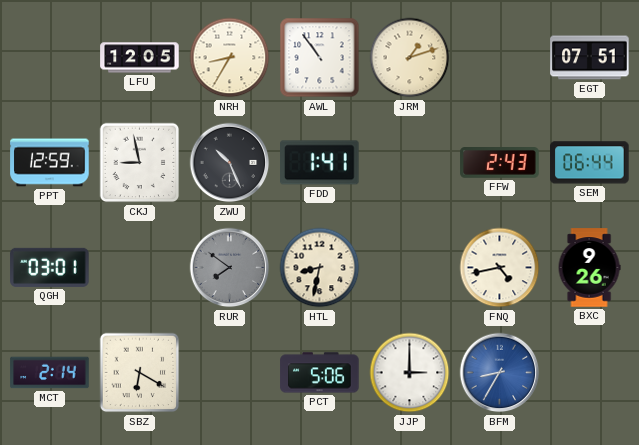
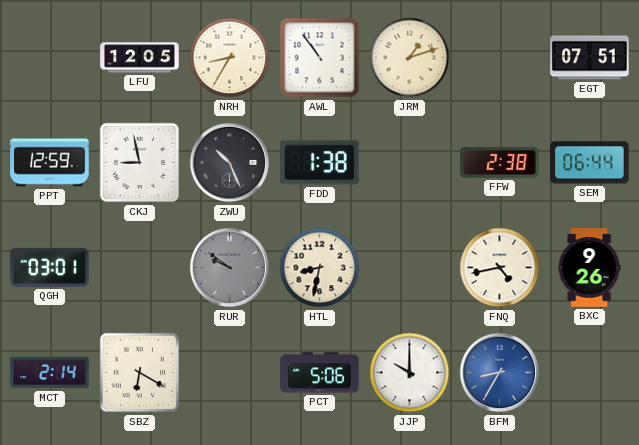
FDD: 1:41 -> 1:38
FFW: 2:43 -> 2:38
RUR: 7:51 -> 9:51
JJP: 3:00 -> 10:00
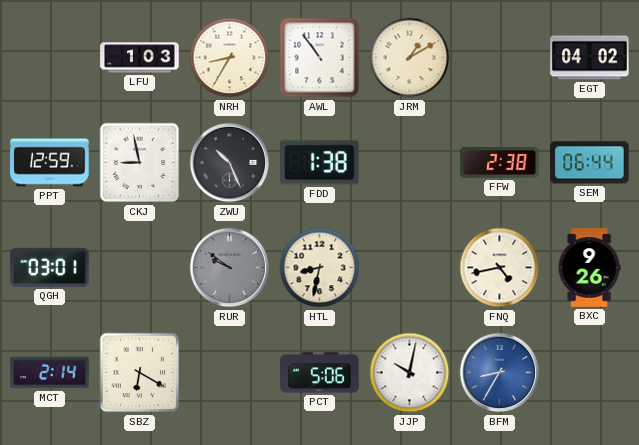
LFU: 12:05 -> 1:03
JRM: 1:12 -> 1:10
EGT: 07:51 -> 04:02
JJP: 10:00 -> 10:02
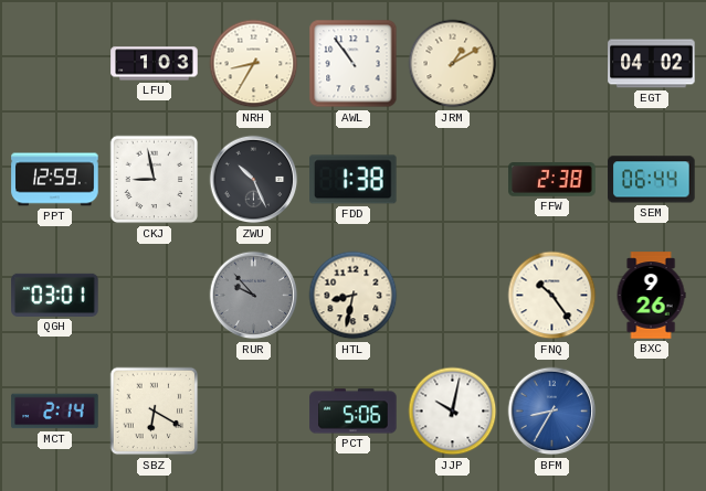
RUR: 9:51 -> 9:53
FNQ: 4:43 -> 10:24
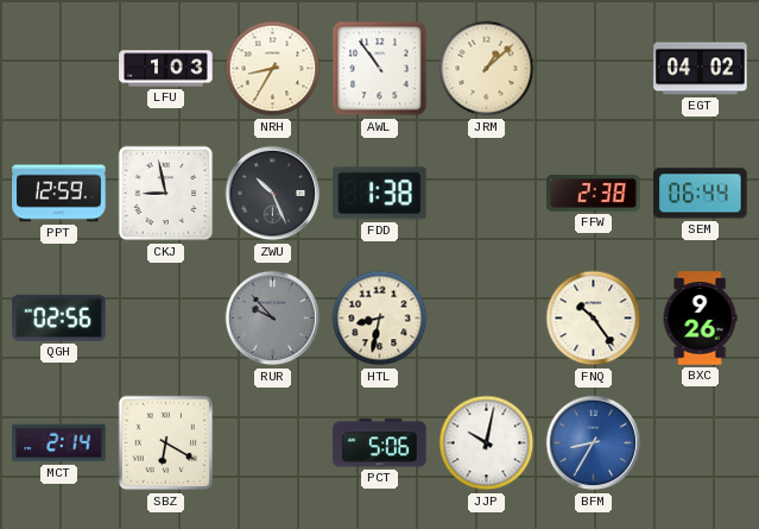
JRM: 1:10 -> 1:08
QGH: 03:01 -> 02:56
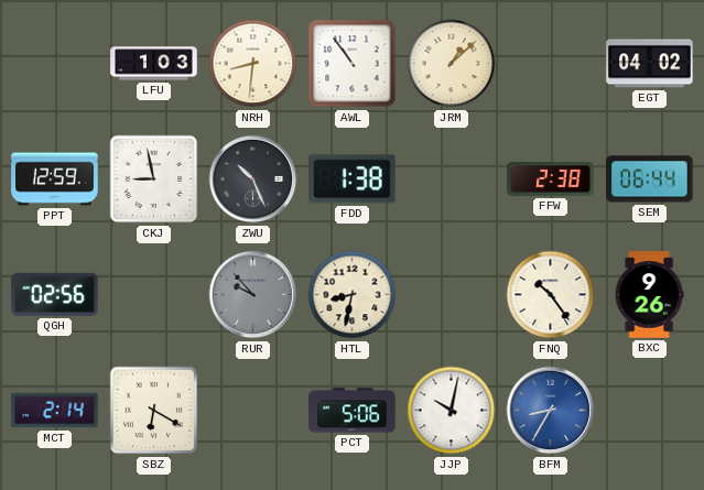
NRH: 8:35 -> 8:31
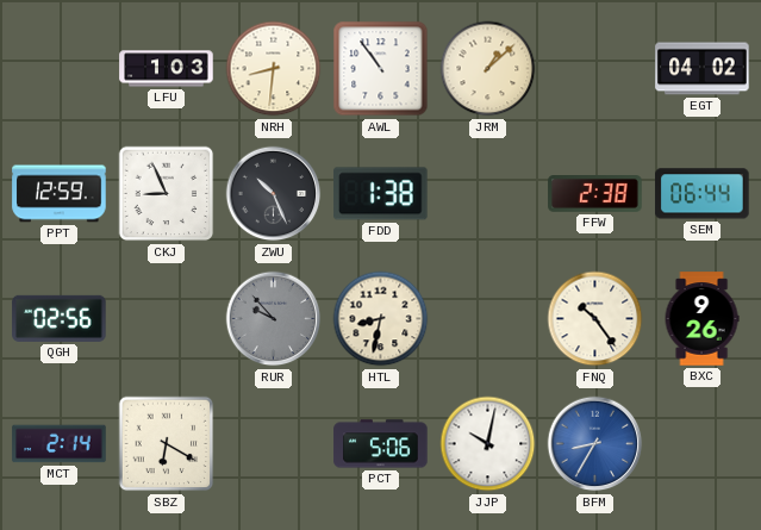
CKJ: 8:58 -> 8:56
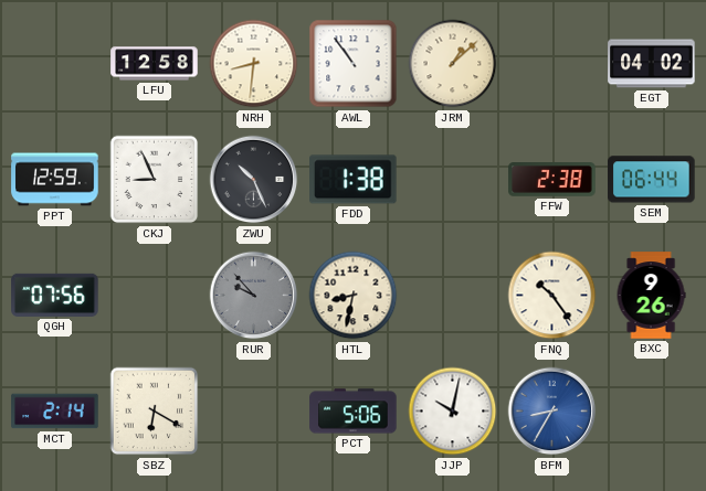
LFU: 1:03 -> 12:58
QGH: 02:56 -> 07:56
